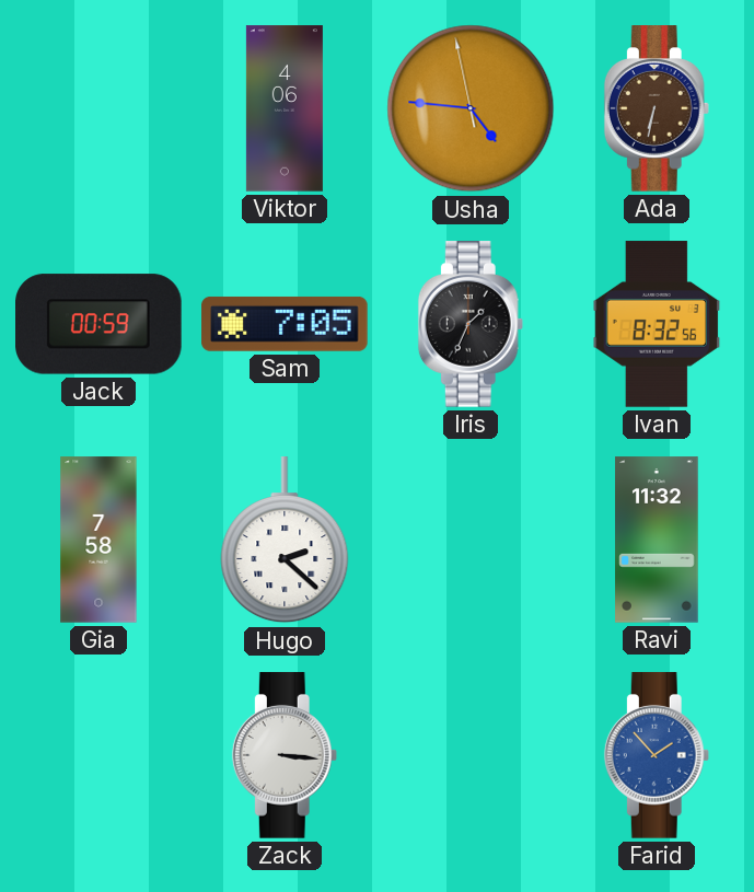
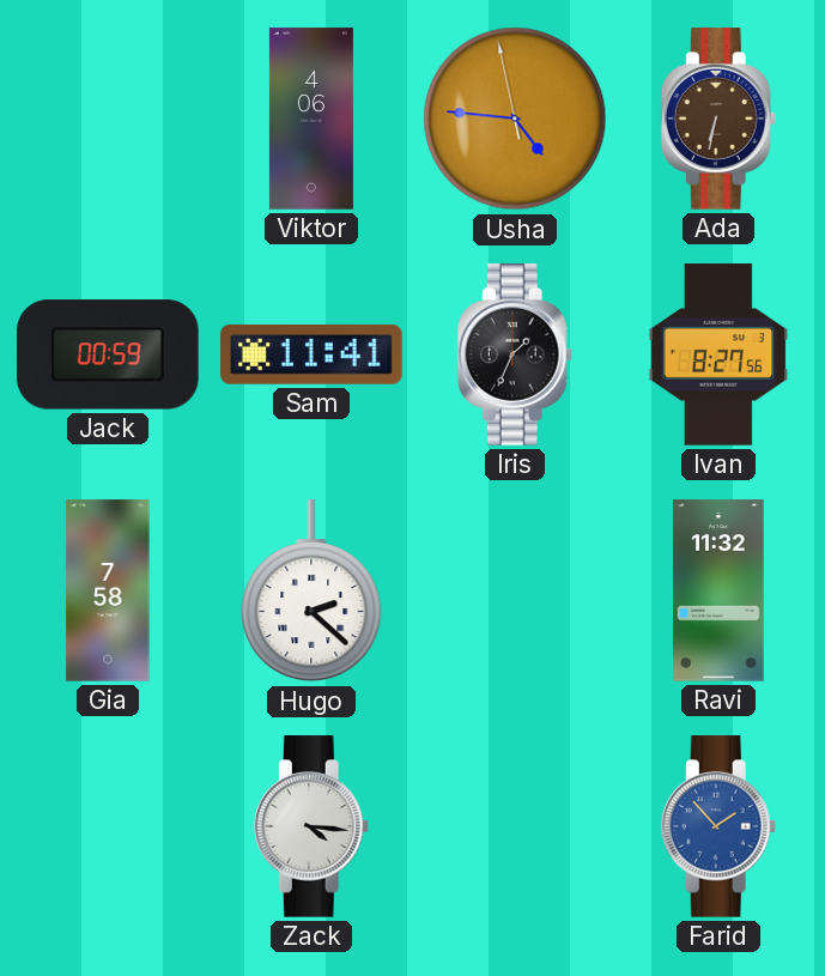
Sam: 7:05 -> 11:41
Ivan: 8:32 -> 8:27
Zack: 3:16 -> 4:16
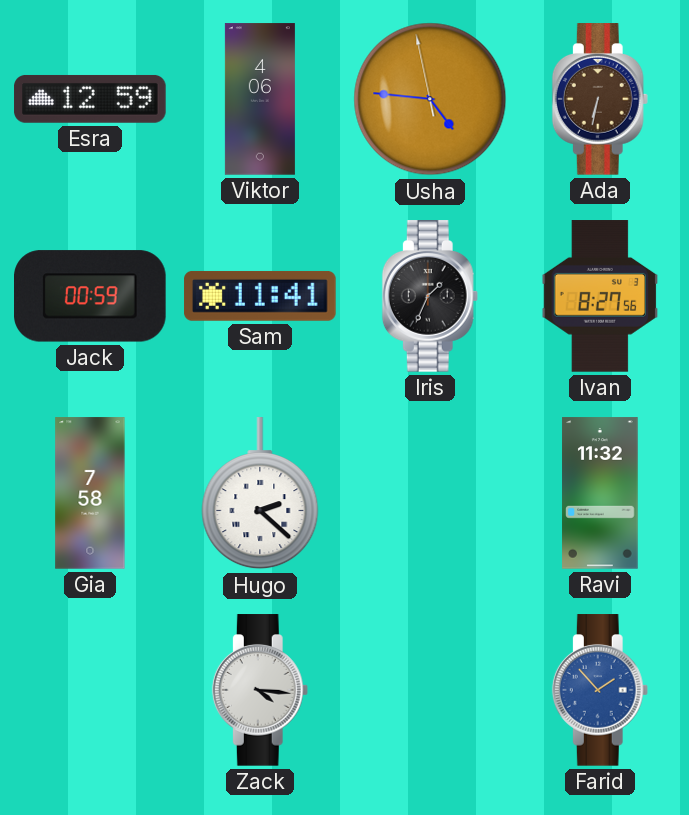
Esra: none -> 12:59
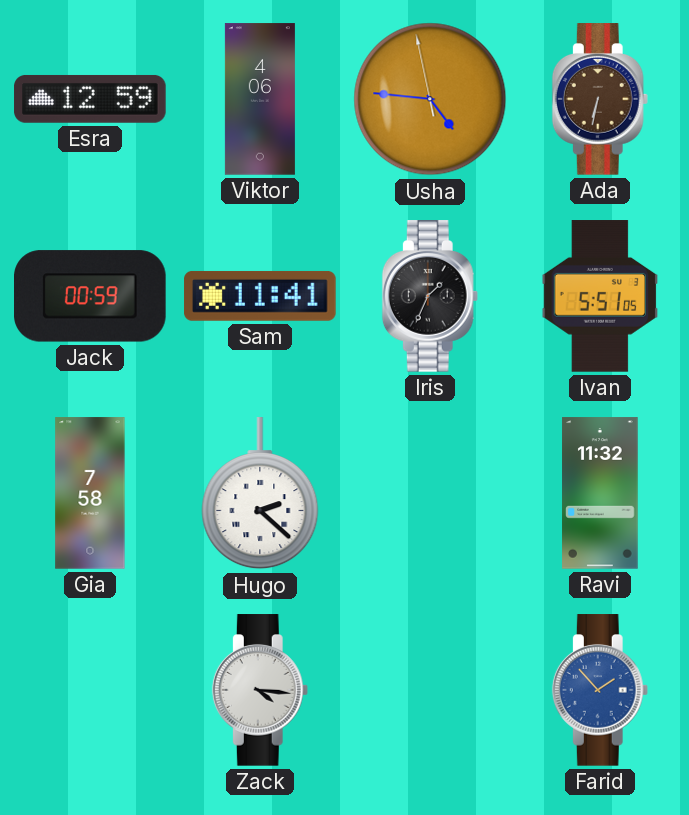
Ivan: 8:27 -> 5:51
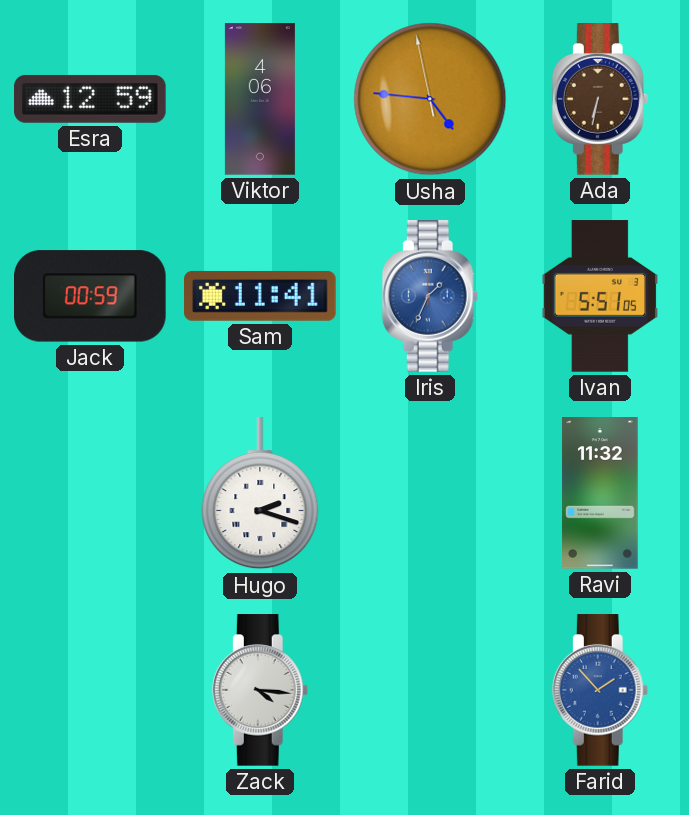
Iris dial: black -> blue
Gia: 7:58 -> none
Hugo: 2:22 -> 2:18
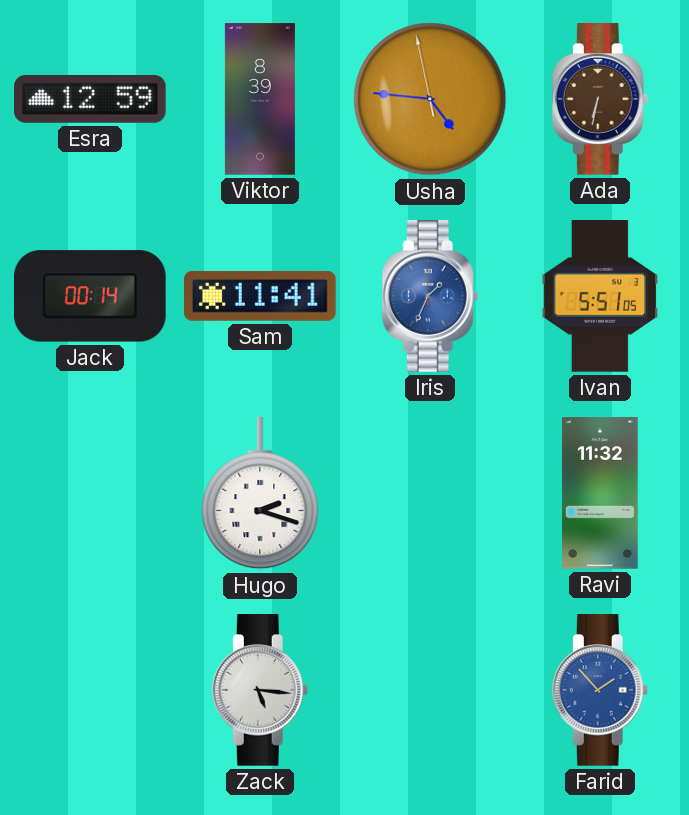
Viktor: 4:06 -> 8:39
Jack: 00:59 -> 00:14
Zack: 4:16 -> 5:16
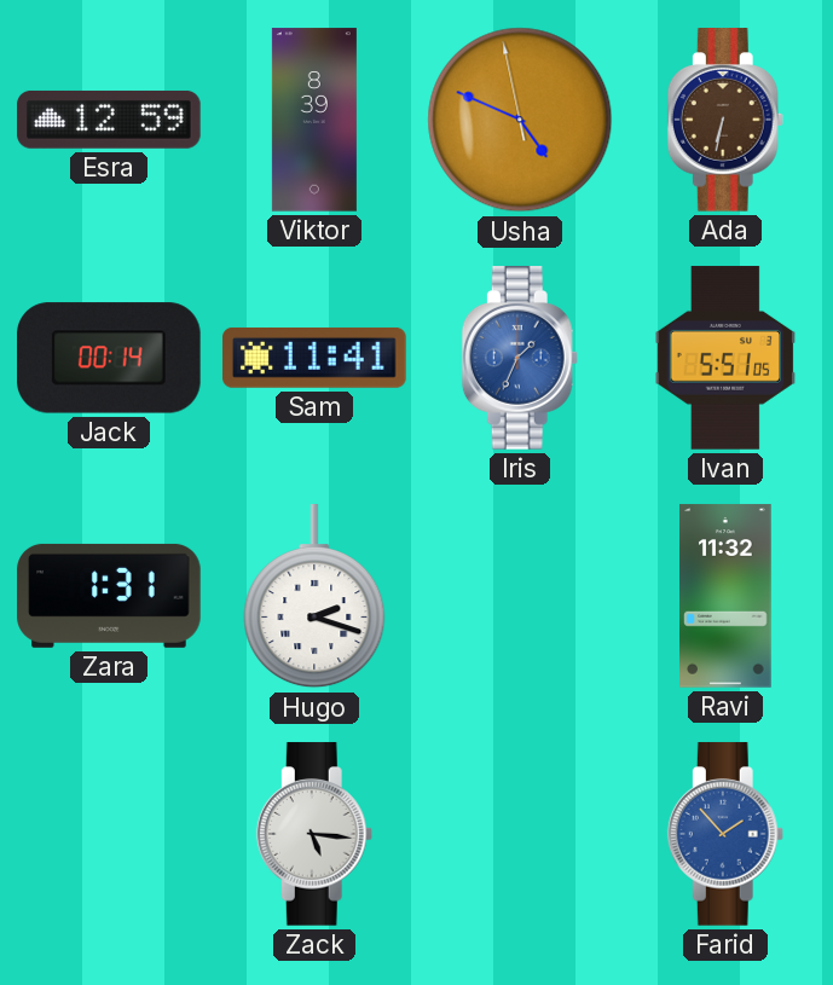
Usha: 4:45 -> 4:48
Zara: none -> 1:31
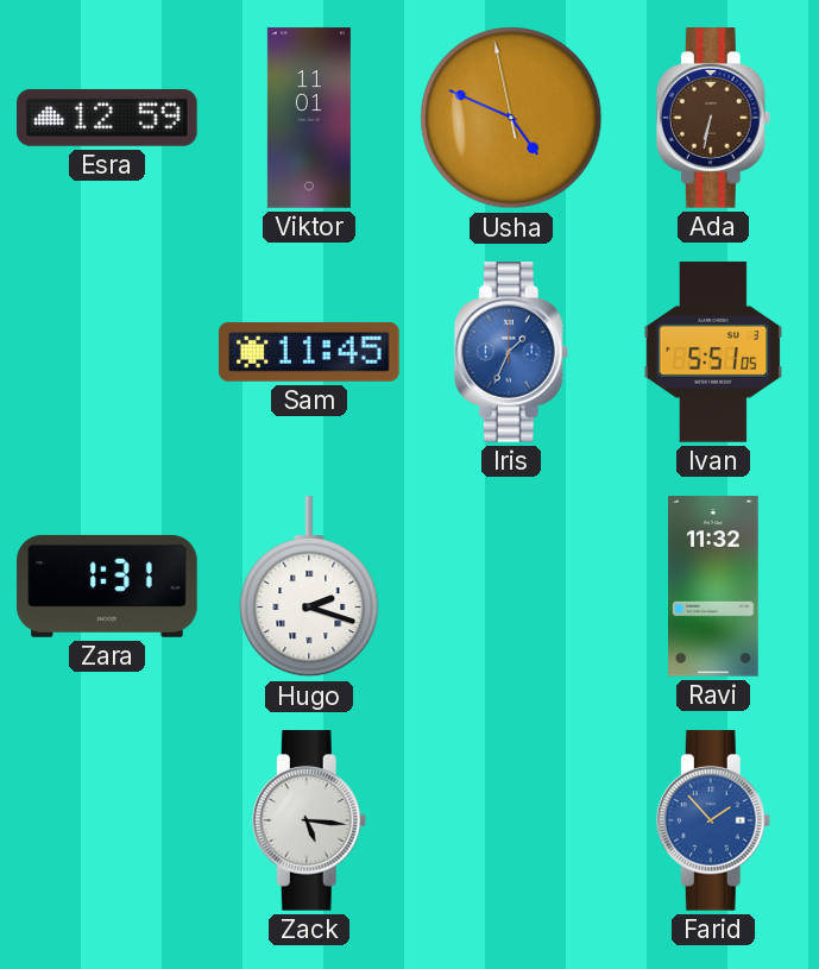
Viktor: 8:39 -> 11:01
Jack: 00:14 -> none
Sam: 11:41 -> 11:45
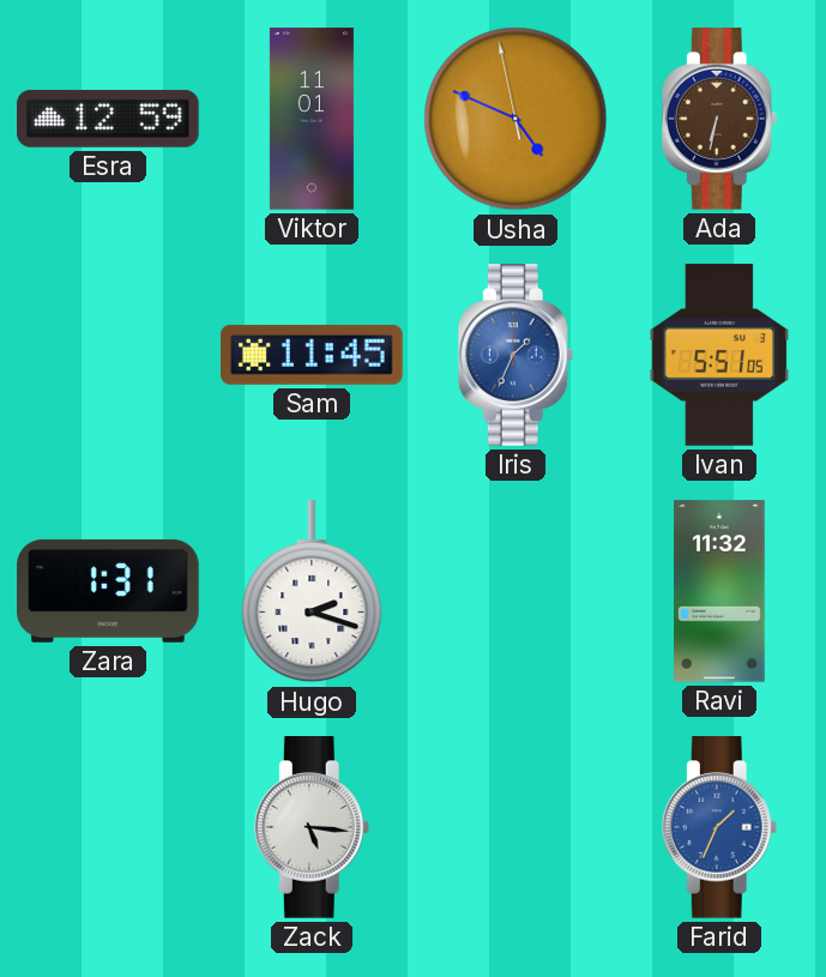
Farid: 1:53 -> 1:34
